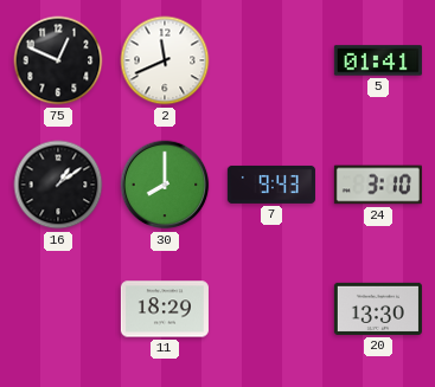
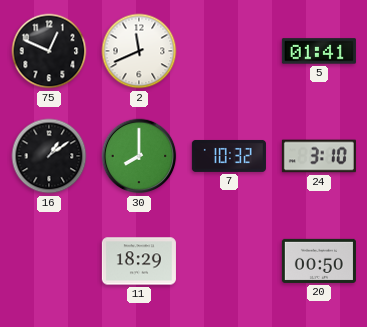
7: 9:43 -> 10:32
20: 13:30 -> 00:50
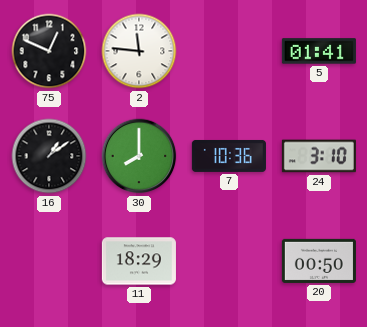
2: 11:41 -> 11:46
7: 10:32 -> 10:36
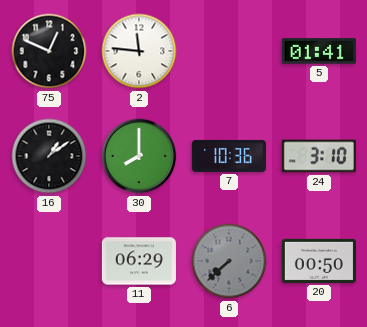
11: 18:29 -> 06:29
6: none -> 7:38
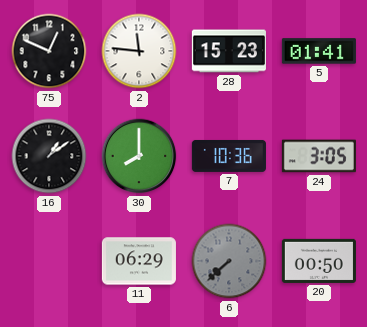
28: none -> 15:23
24: 3:10 -> 3:05
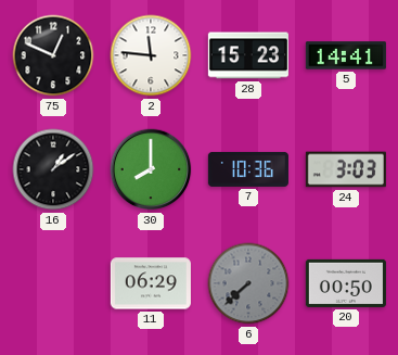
5: 01:41 -> 14:41
24: 3:05 -> 3:03
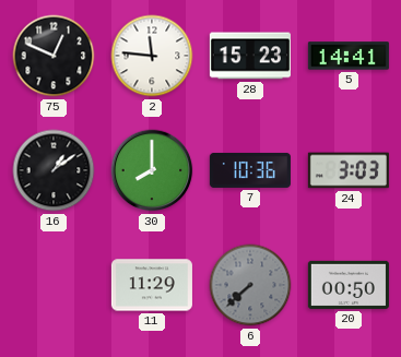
11: 06:29 -> 11:29
